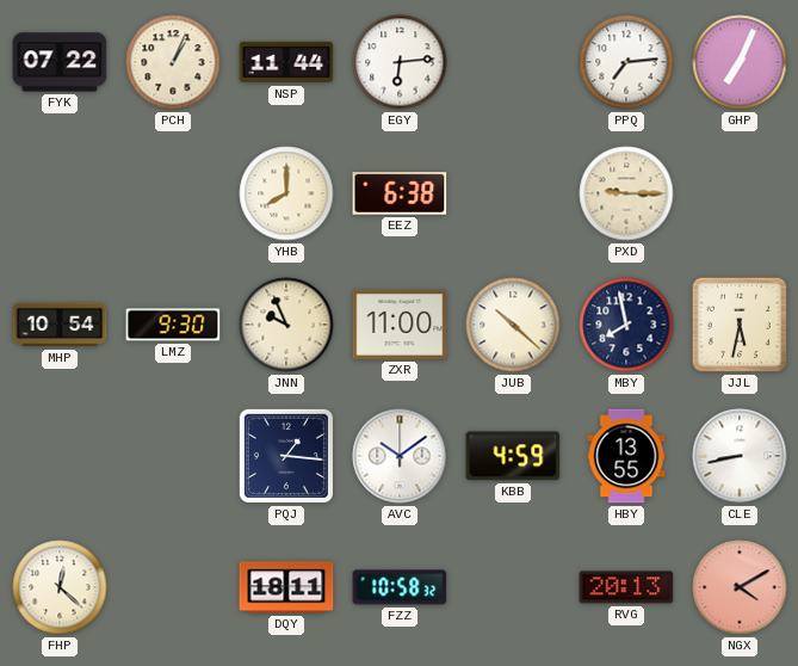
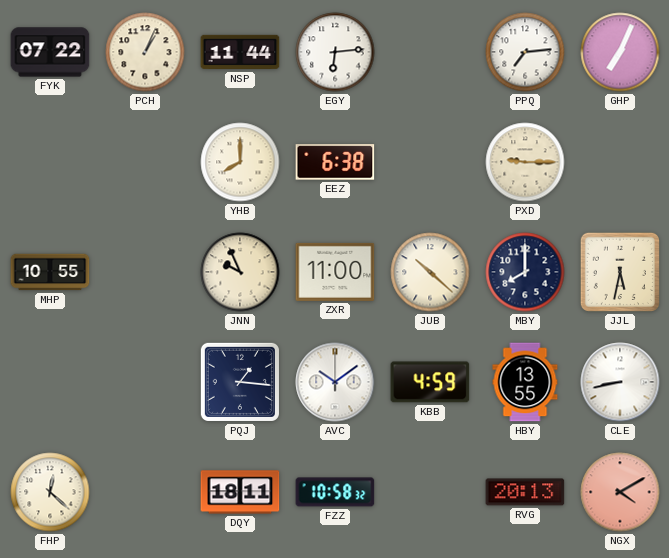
MHP: 10:54 -> 10:55
LMZ: 9:30 -> none
MBY: 7:58 -> 8:00
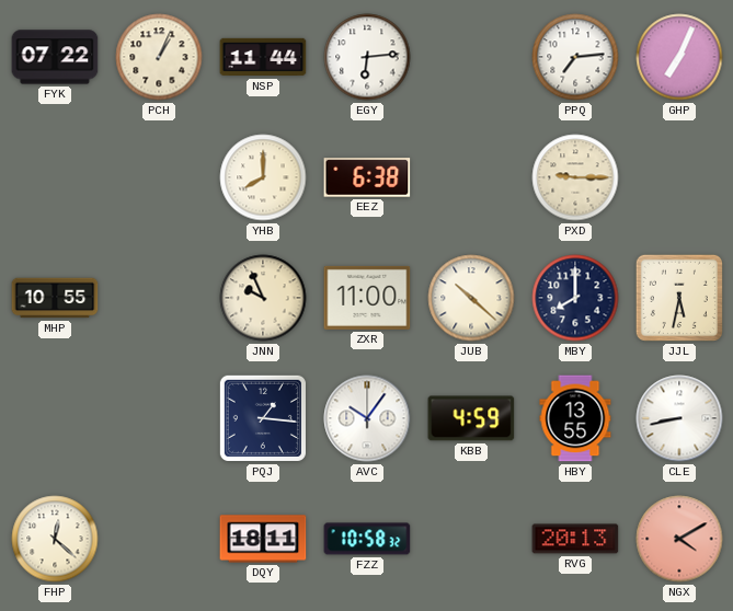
AVC: 10:09 -> 10:06
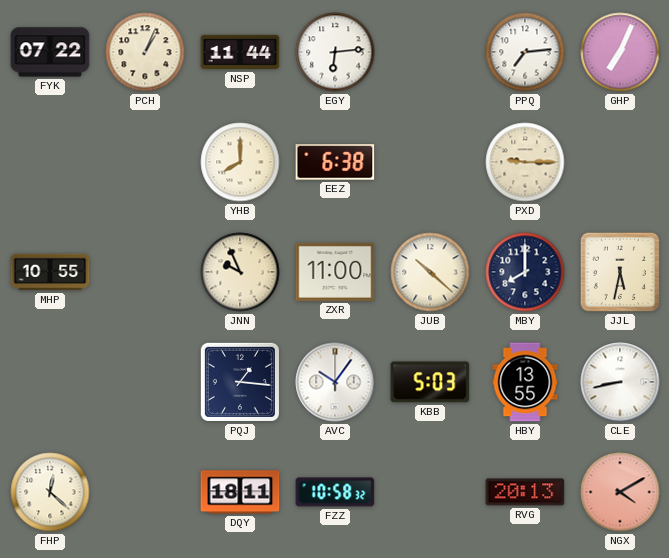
KBB: 4:59 -> 5:03
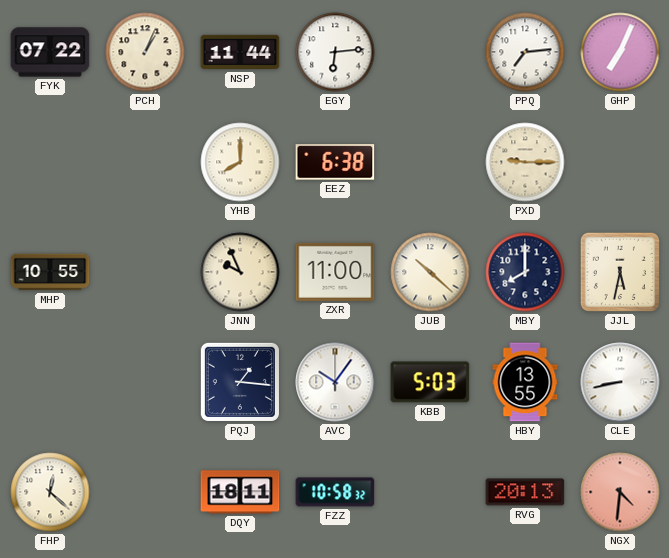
NGX: 4:10 -> 4:31
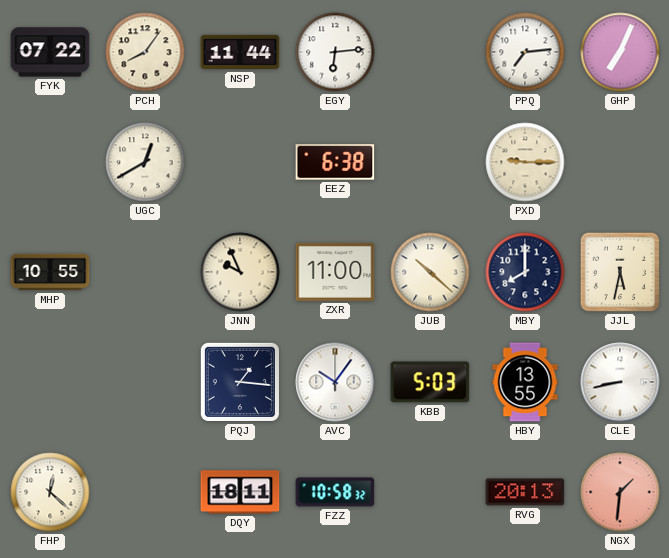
PCH: 1:04 -> 8:06
UGC: none -> 12:40
YHB: 8:00 -> none
NGX: 4:31 -> 1:31
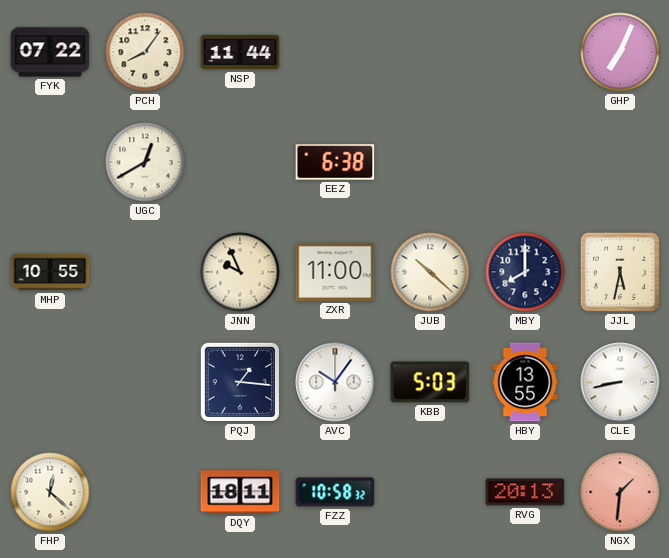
EGY: 6:14 -> none
PPQ: 7:14 -> none
PXD: 9:15 -> none
